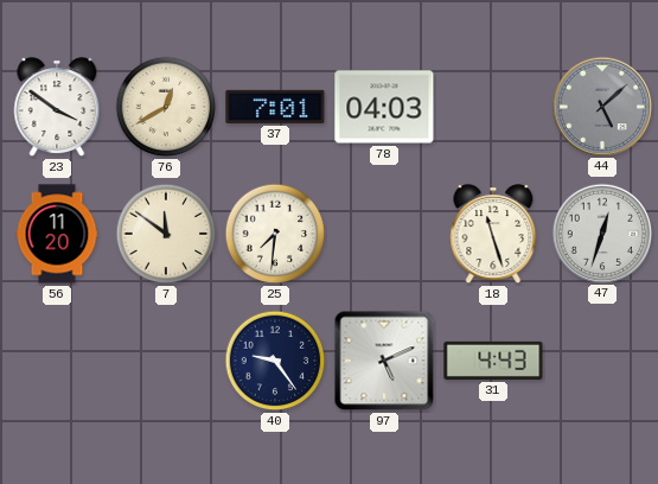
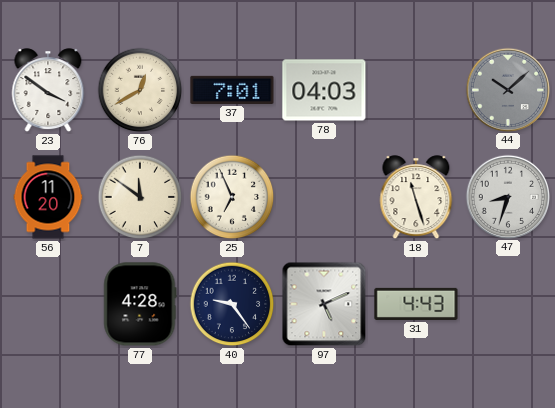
44: 5:08 -> 10:08
25: 7:31 -> 6:56
47: 12:33 -> 8:33
77: none -> 4:28
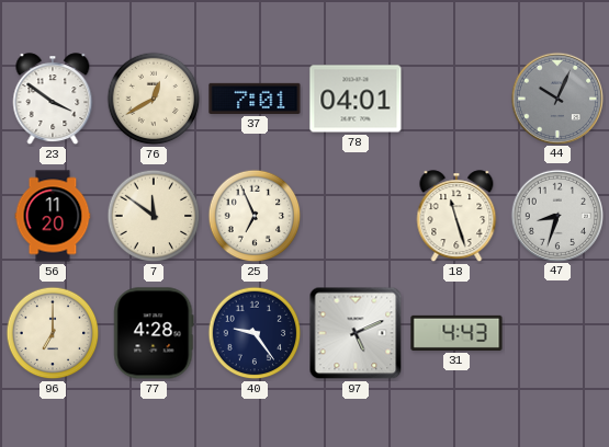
78: 04:03 -> 04:01
44: 10:08 -> 10:04
96: none -> 7:00
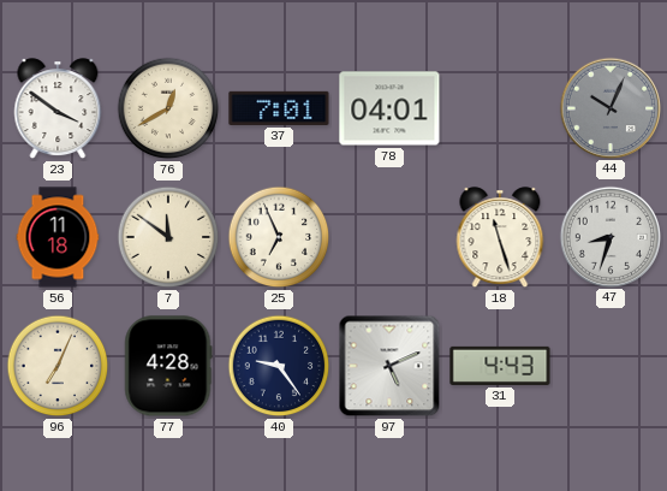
56: 11:20 -> 11:18
96: 7:00 -> 7:04
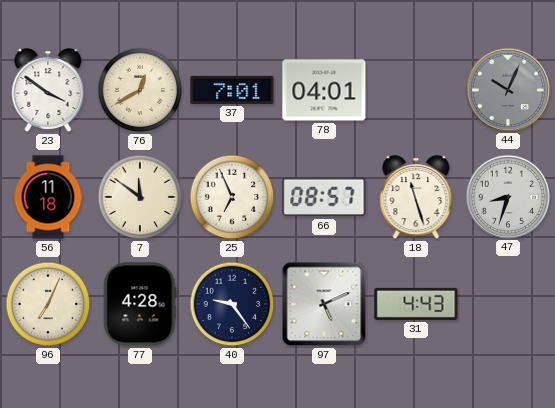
66: none -> 08:57
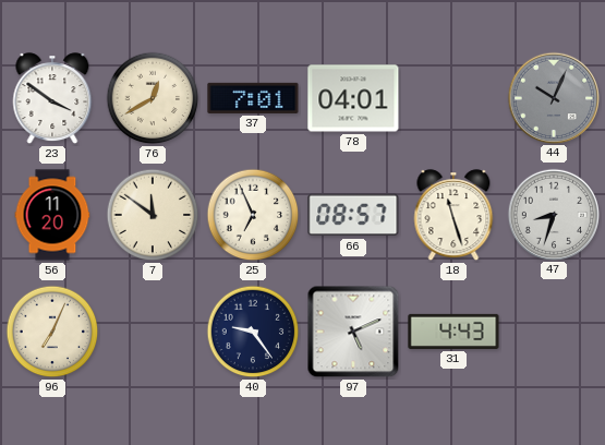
56: 11:18 -> 11:20
77: 4:28 -> none
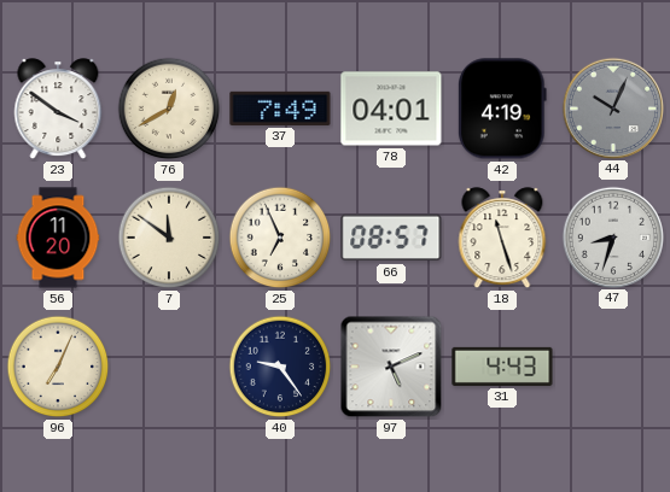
37: 7:01 -> 7:49
42: none -> 4:19
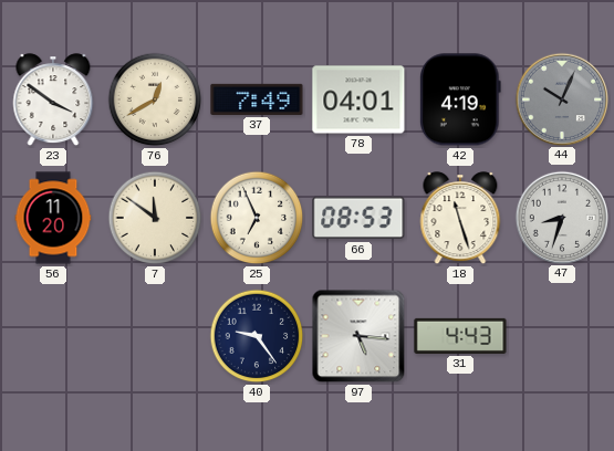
66: 08:57 -> 08:53
96: 7:04 -> none
97: 5:11 -> 5:16
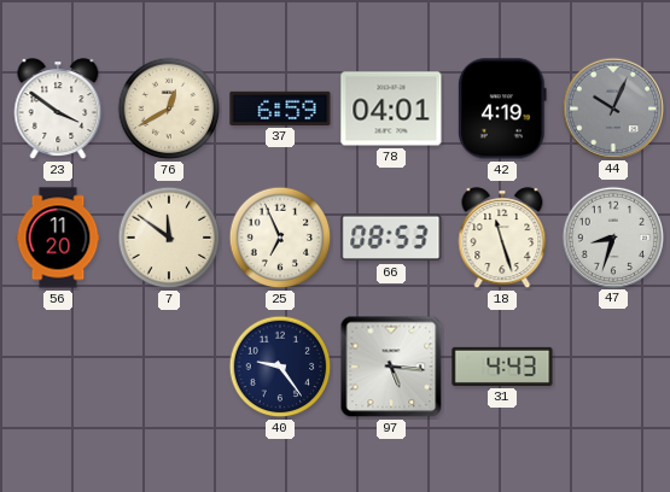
37: 7:49 -> 6:59
